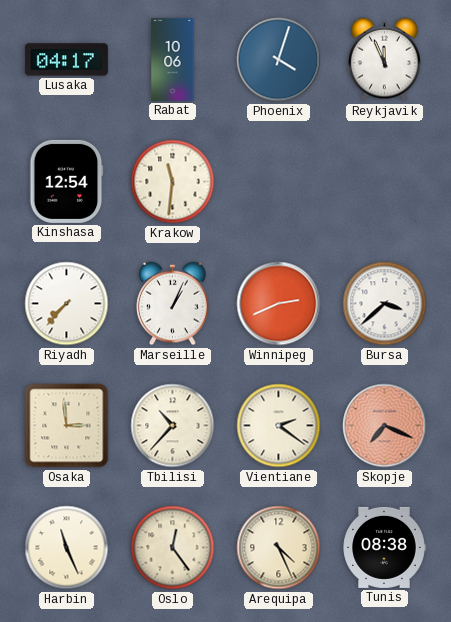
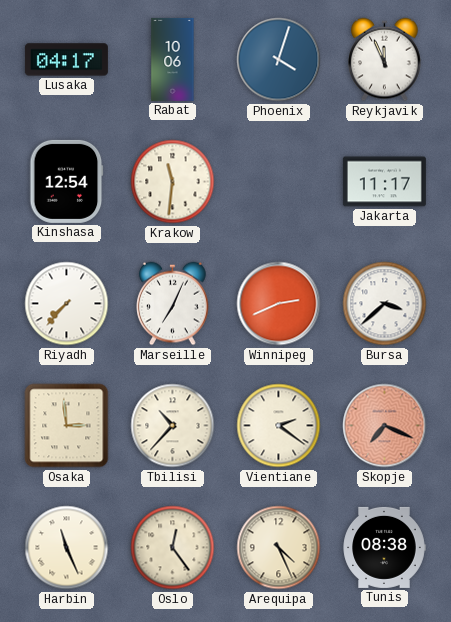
Jakarta: none -> 11:17
Marseille: 1:04 -> 7:04
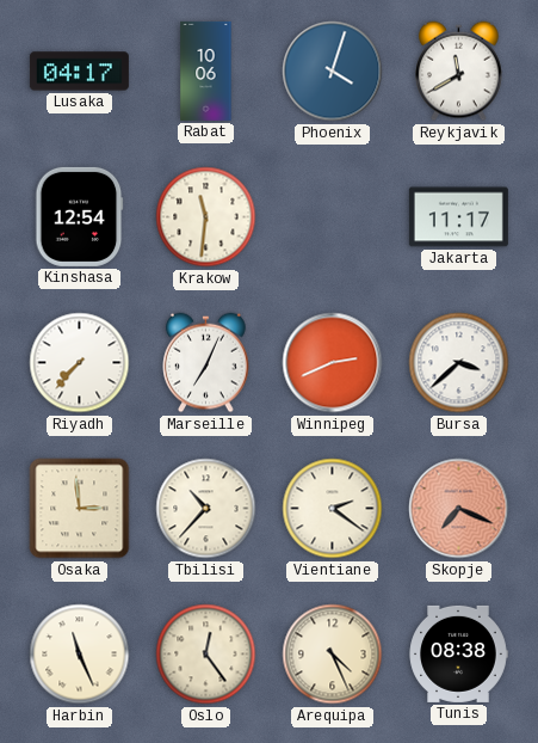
Reykjavik: 11:56 -> 11:40
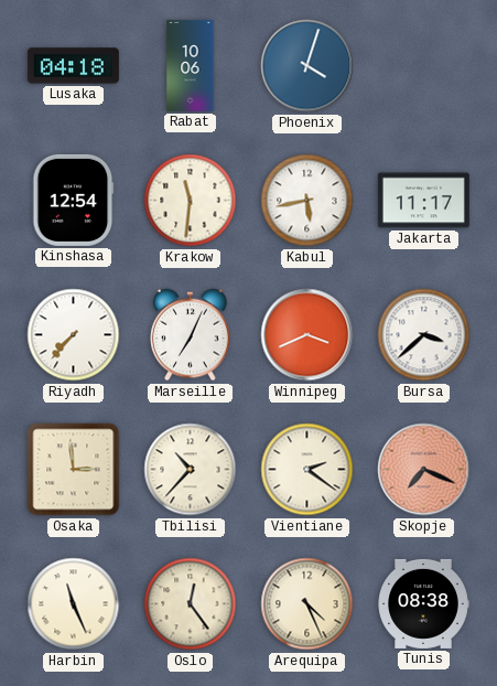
Lusaka: 04:17 -> 04:18
Reykjavik: 11:40 -> none
Kabul: none -> 5:43
Winnipeg: 2:41 -> 3:41
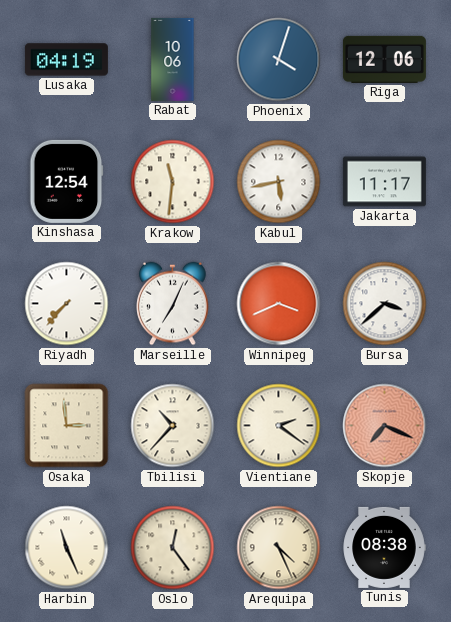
Lusaka: 04:18 -> 04:19
Riga: none -> 12:06
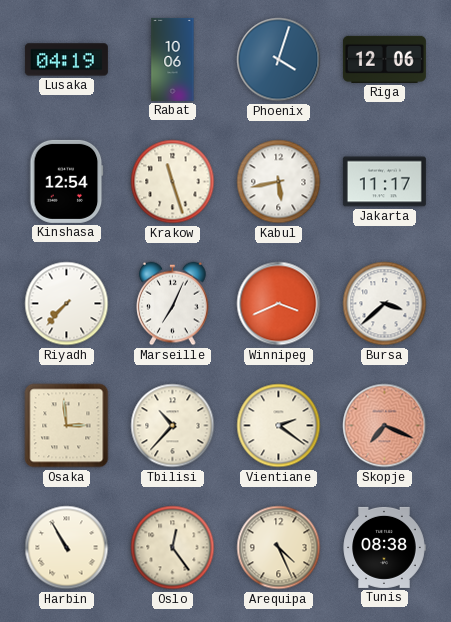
Krakow: 11:31 -> 11:27
Harbin: 11:26 -> 10:55
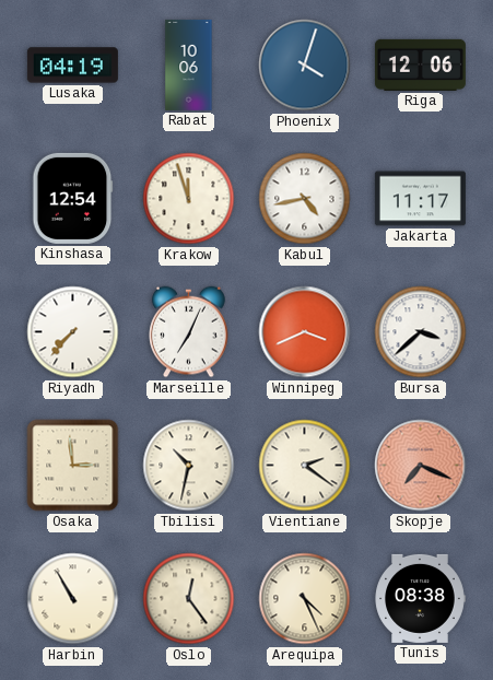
Krakow: 11:27 -> 11:57
Kabul: 5:43 -> 4:43
Tbilisi: 10:37 -> 10:32
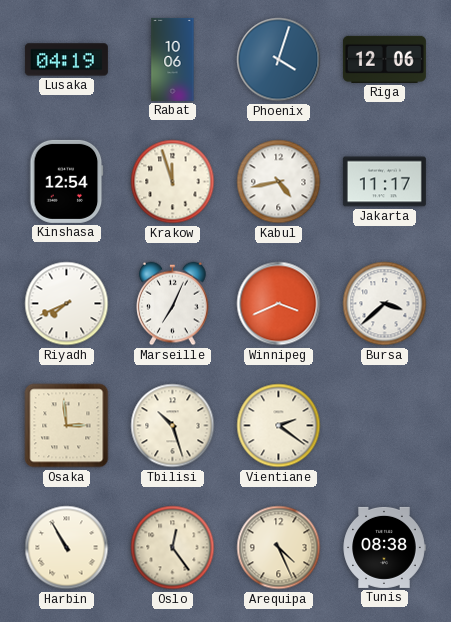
Riyadh: 7:37 -> 7:41
Tbilisi: 10:32 -> 10:27
Skopje: 7:19 -> none
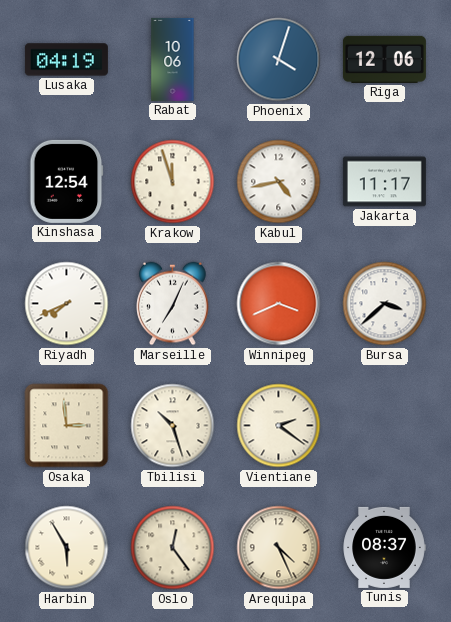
Harbin: 10:55 -> 5:55
Tunis: 08:38 -> 08:37
